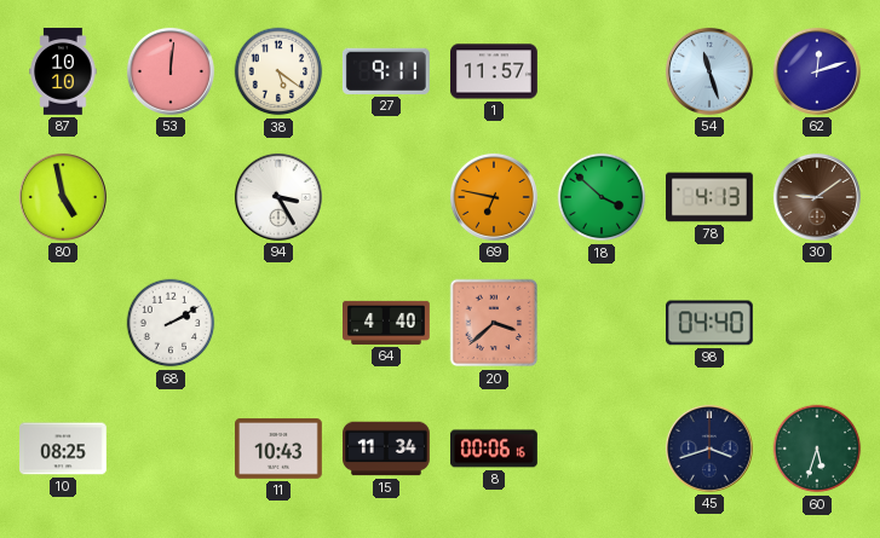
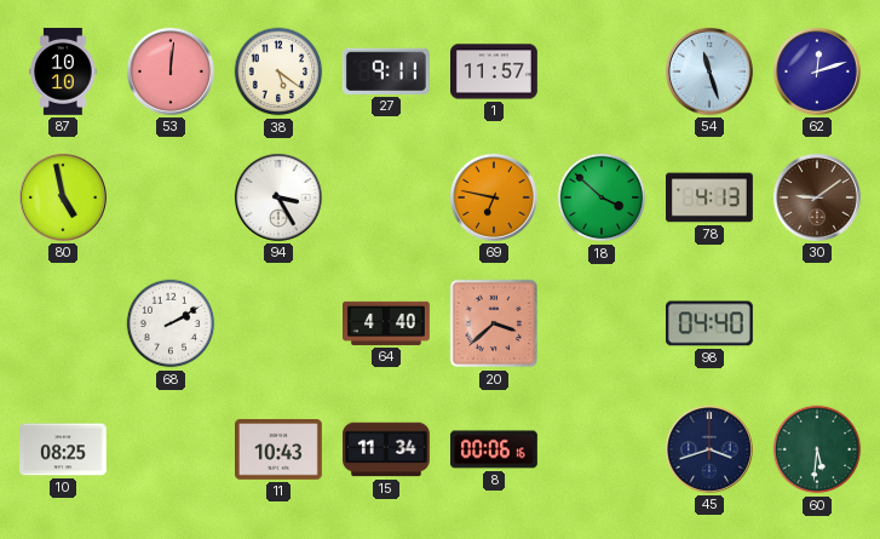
60: 5:33 -> 5:31
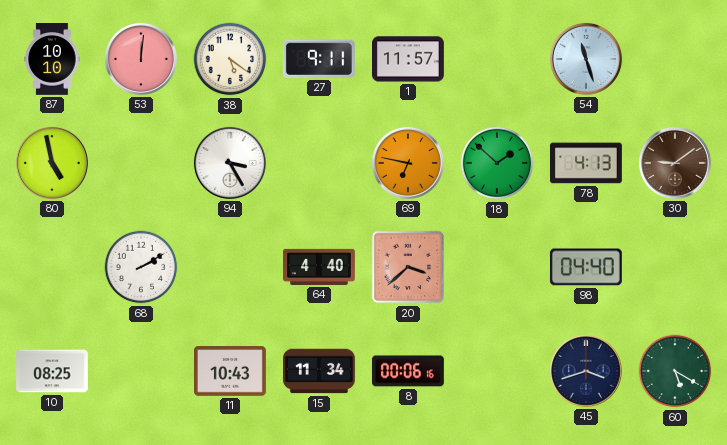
62: 12:12 -> none
18: 3:52 -> 1:52
60: 5:31 -> 5:20
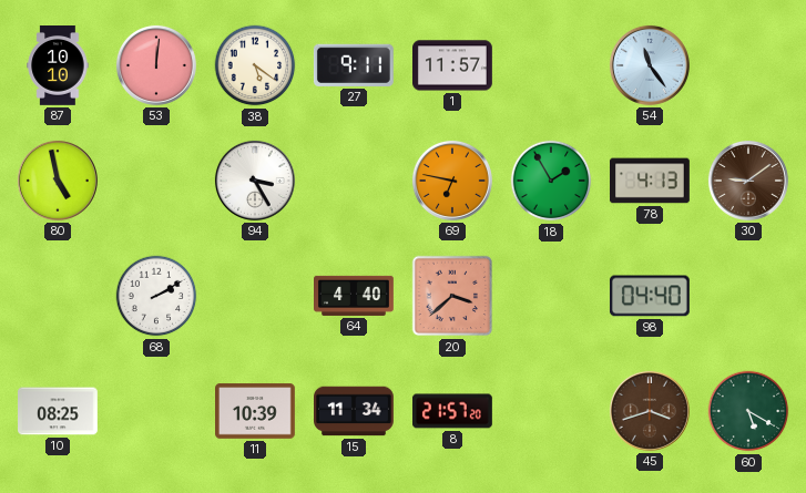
54: 11:27 -> 11:24
18: 1:52 -> 1:55
11: 10:43 -> 10:39
8: 00:06 -> 21:57
45 dial: navy -> brown
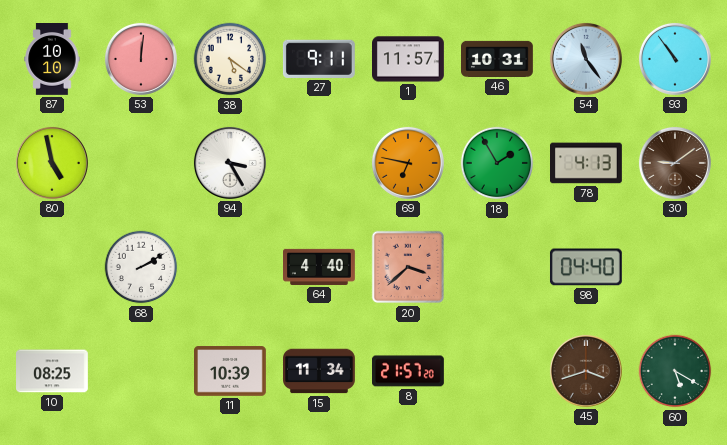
46: none -> 10:31
93: none -> 10:54
